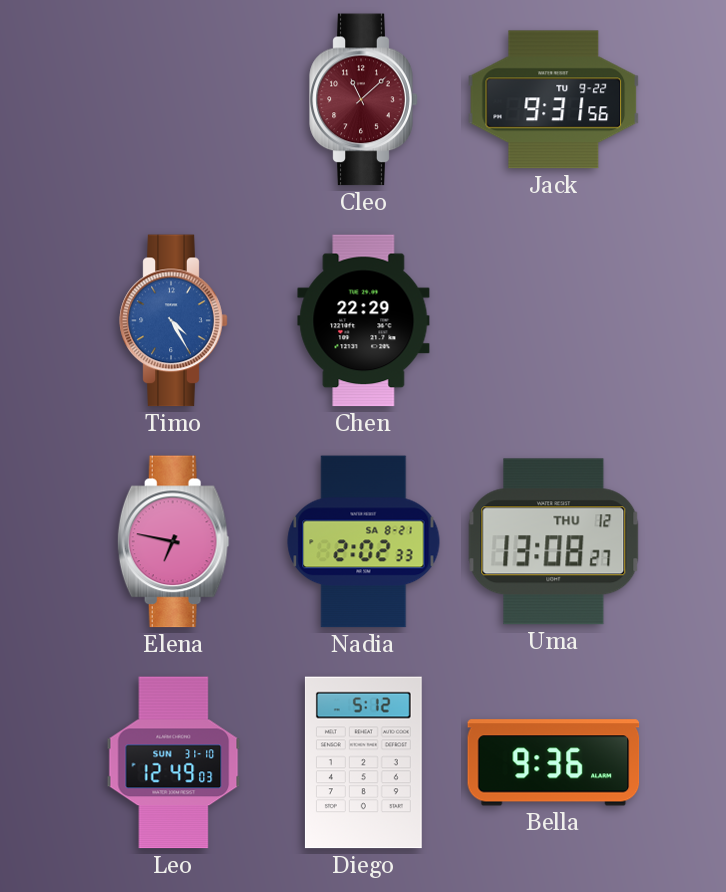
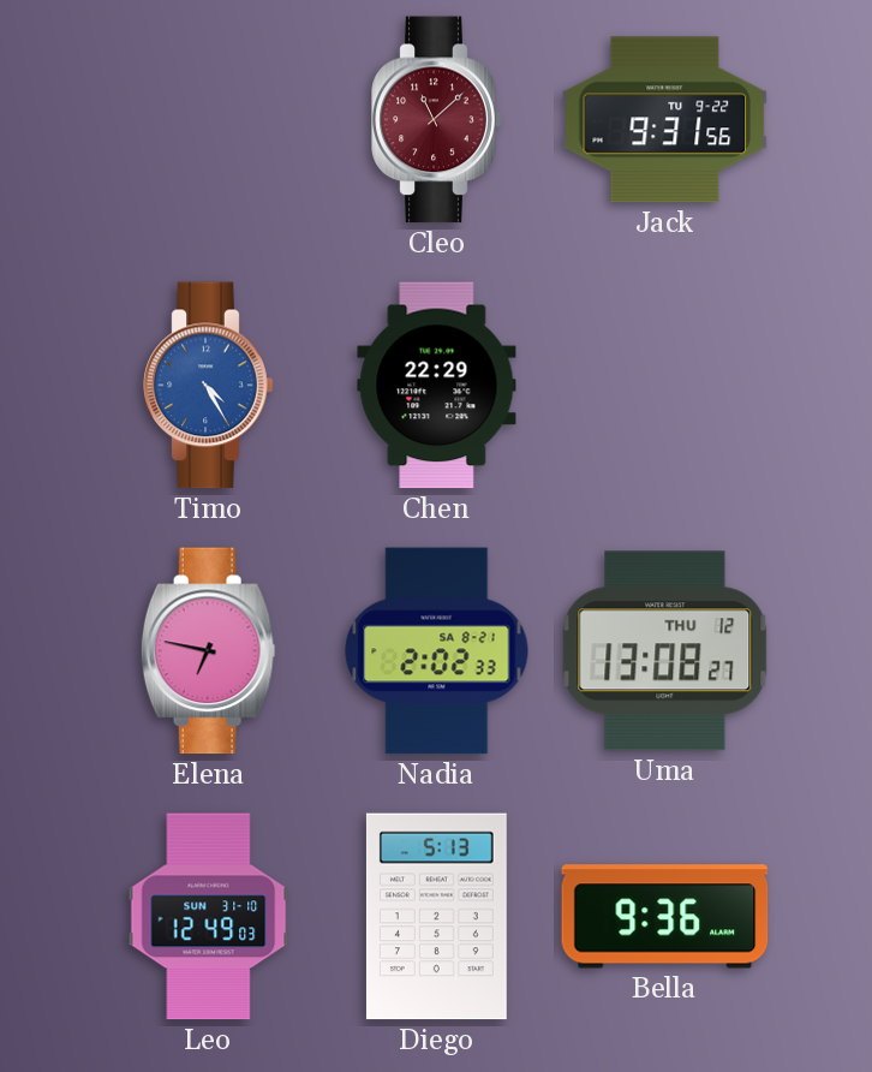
Diego: 5:12 -> 5:13
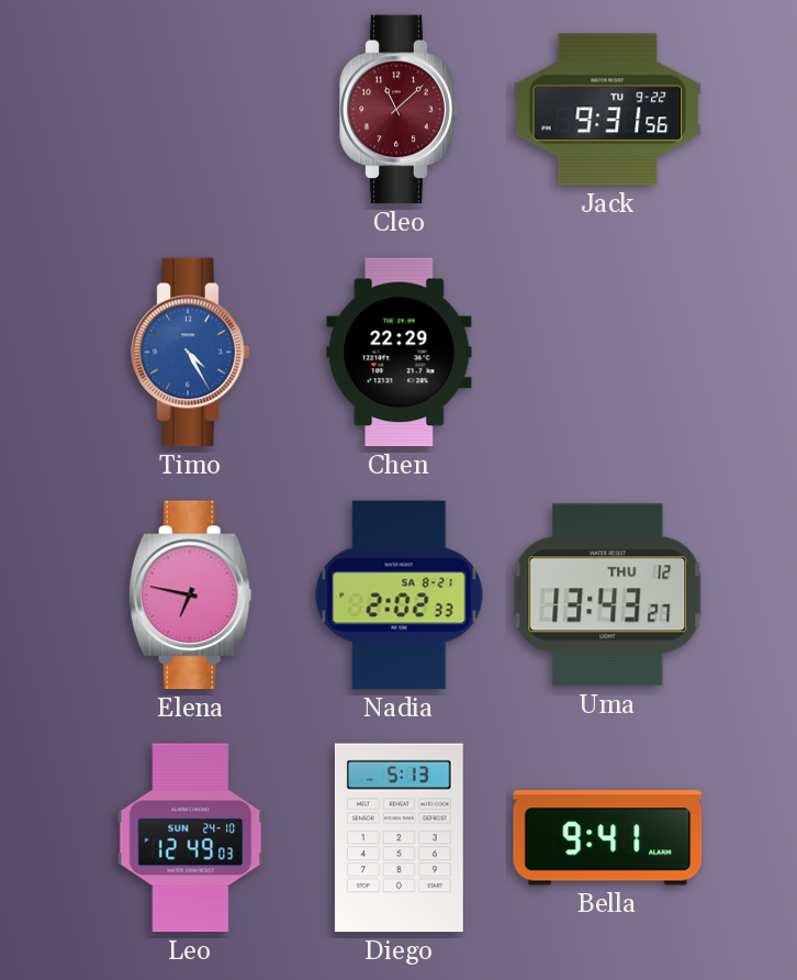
Uma: 13:08 -> 13:43
Leo date: SUN 31-10 -> SUN 24-10
Bella: 9:36 -> 9:41
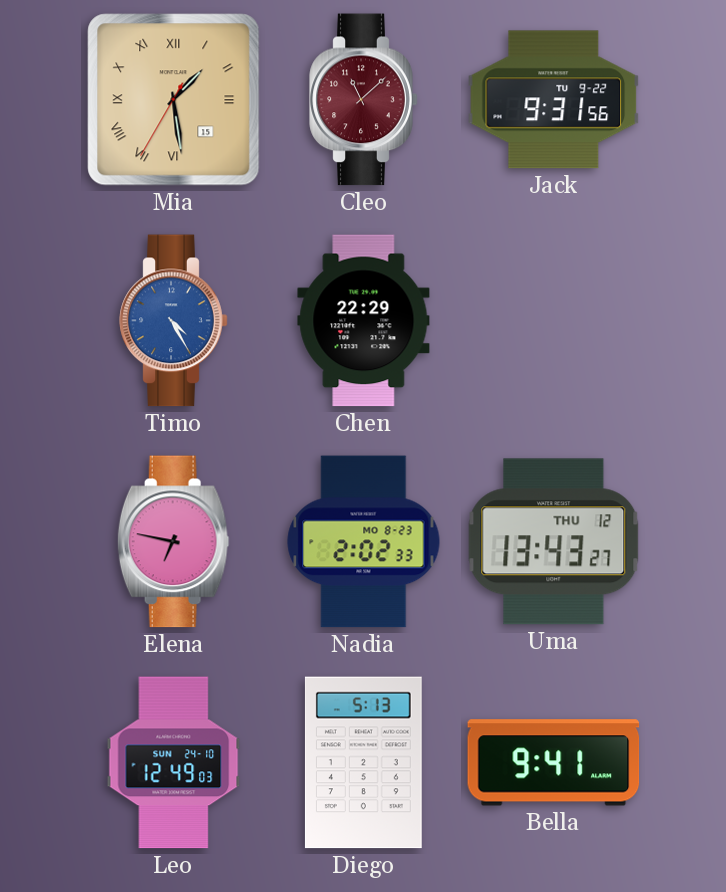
Mia: none -> 1:28
Nadia date: SA 8-21 -> MO 8-23
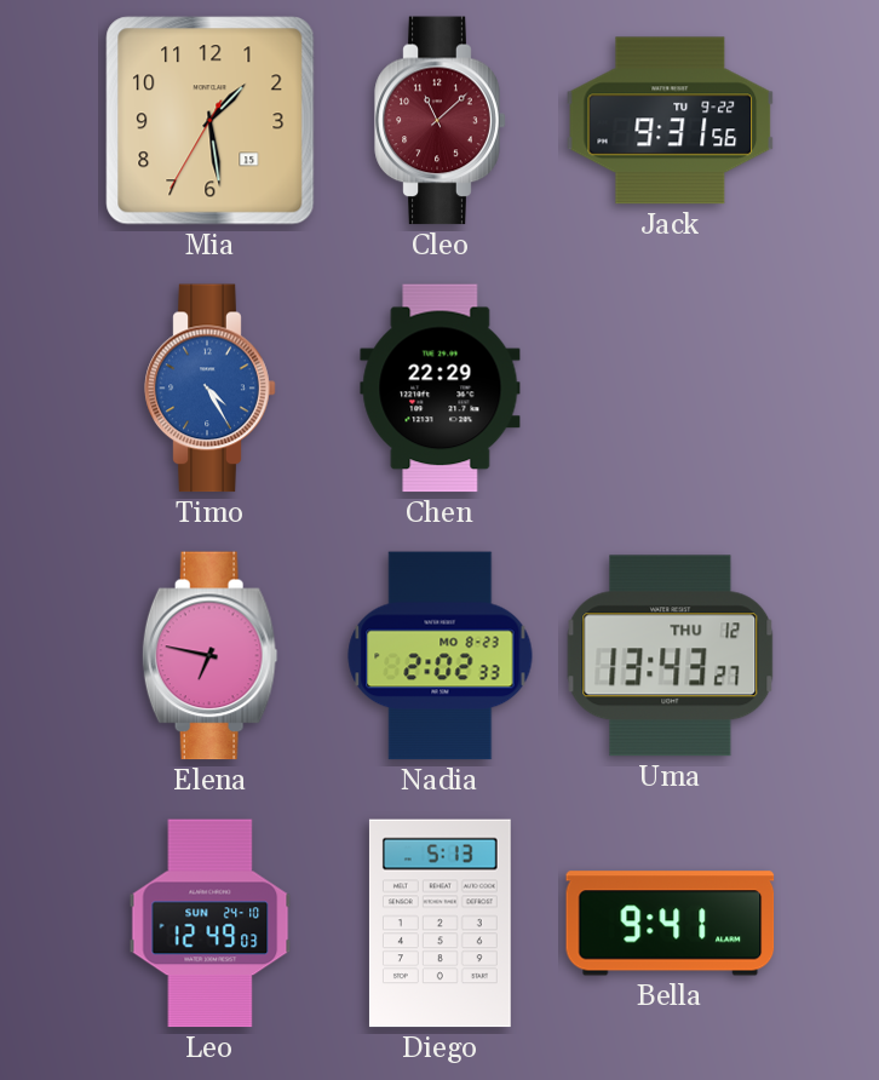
Mia numerals: Roman -> Arabic
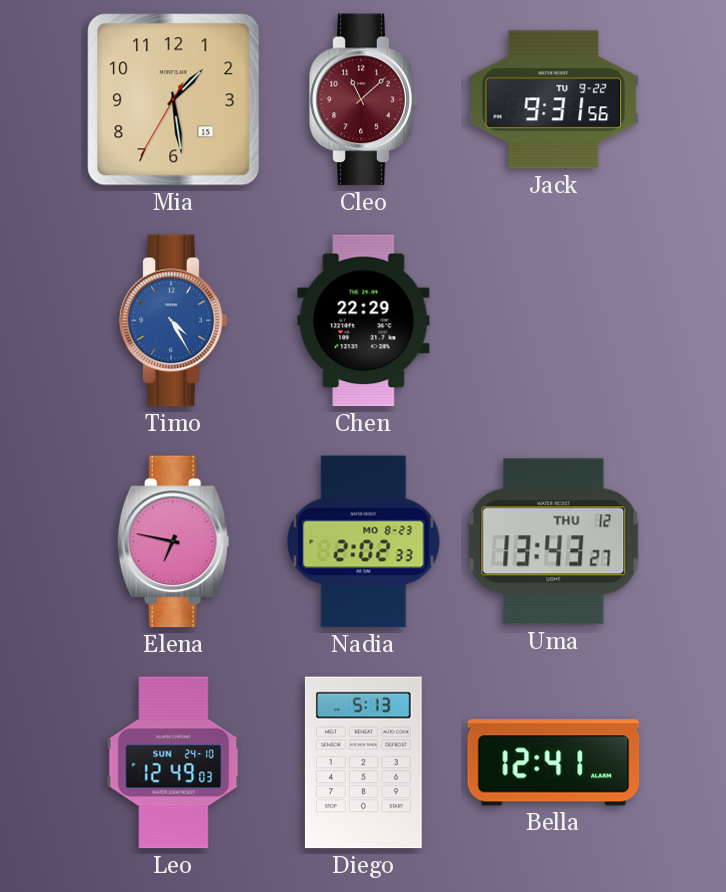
Bella: 9:41 -> 12:41
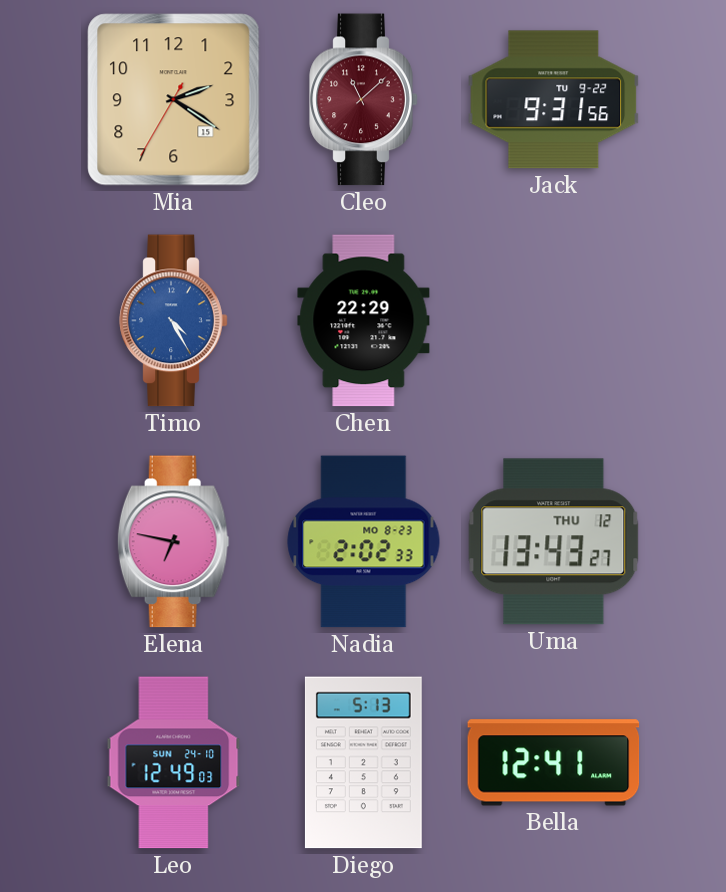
Mia: 1:28 -> 2:20
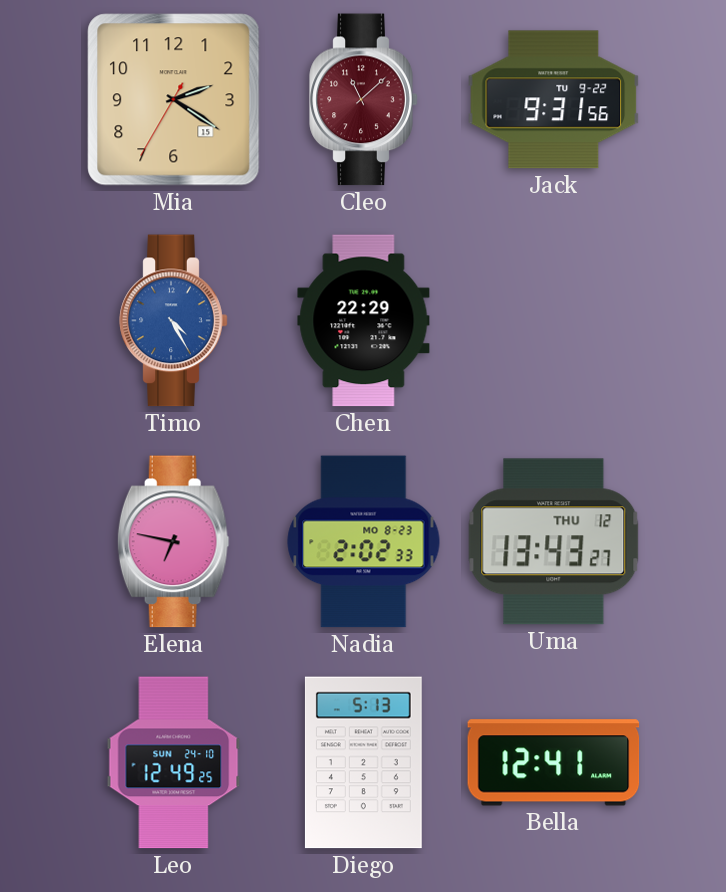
Leo: 12:49:03 -> 12:49:25
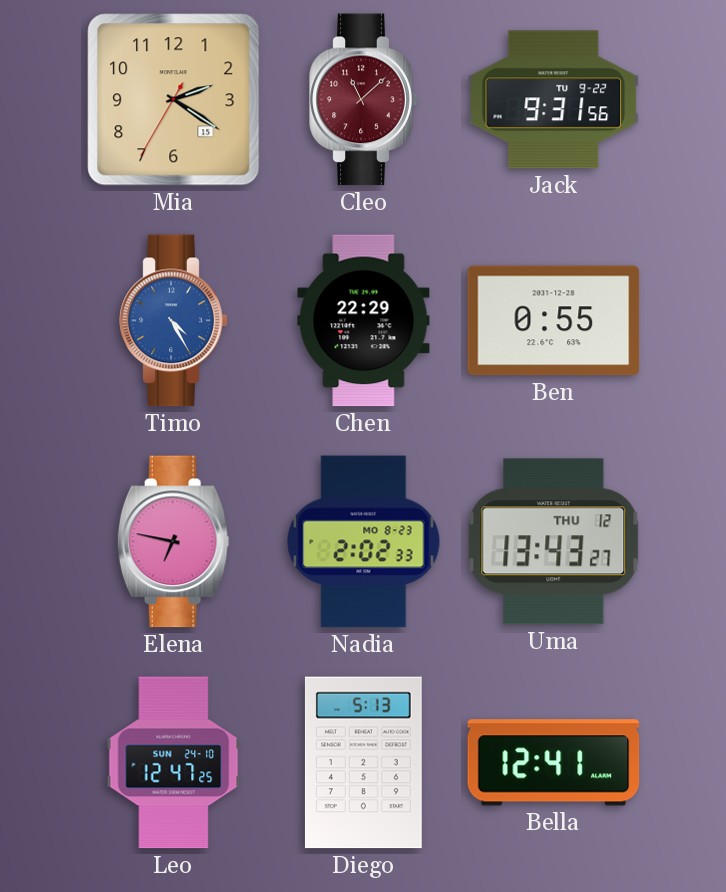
Ben: none -> 0:55
Leo: 12:49 -> 12:47
